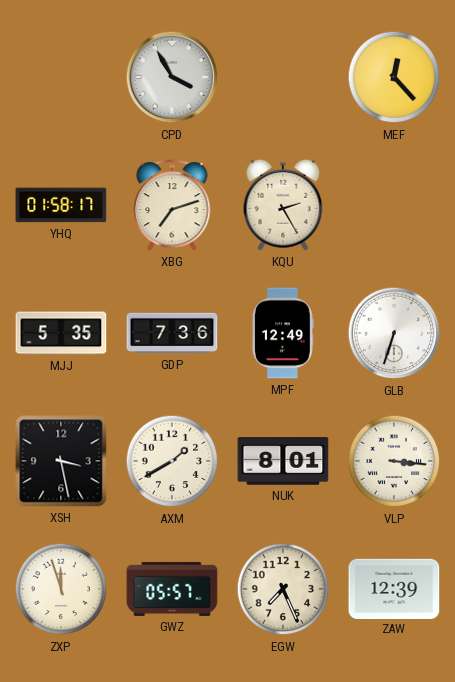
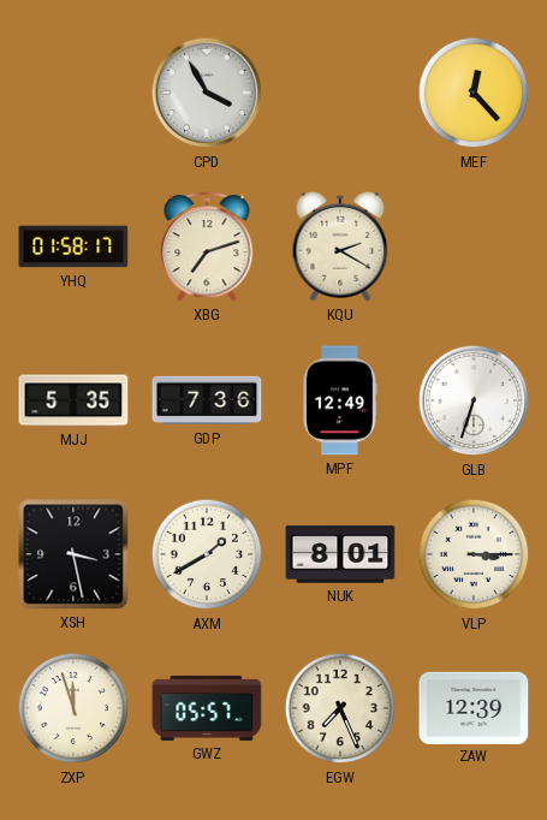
KQU: 2:25 -> 2:20
VLP: 3:16 -> 3:15
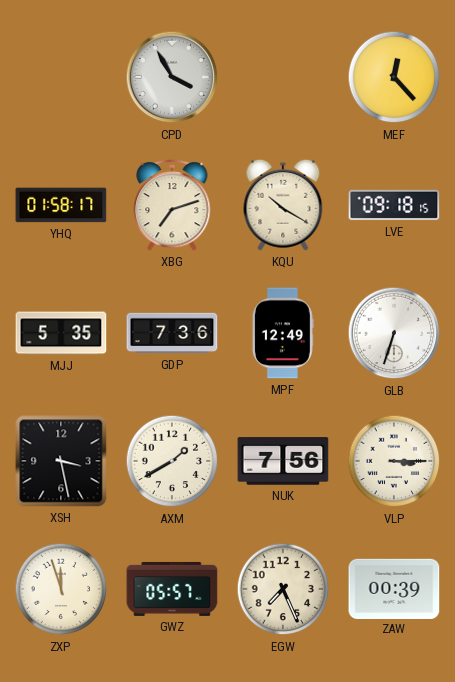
KQU: 2:20 -> 10:20
LVE: none -> 09:18
NUK: 8:01 -> 7:56
ZAW: 12:39 -> 00:39
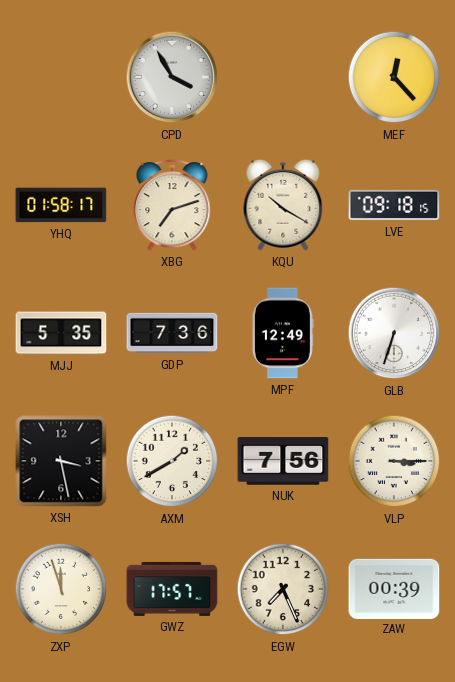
GWZ: 05:57 -> 17:57
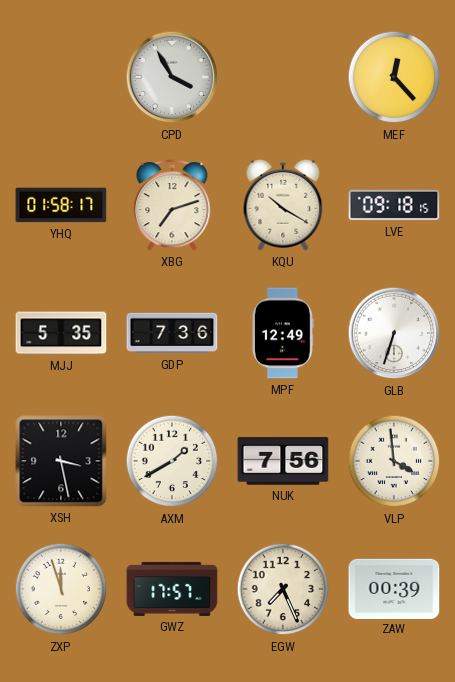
VLP: 3:15 -> 3:59
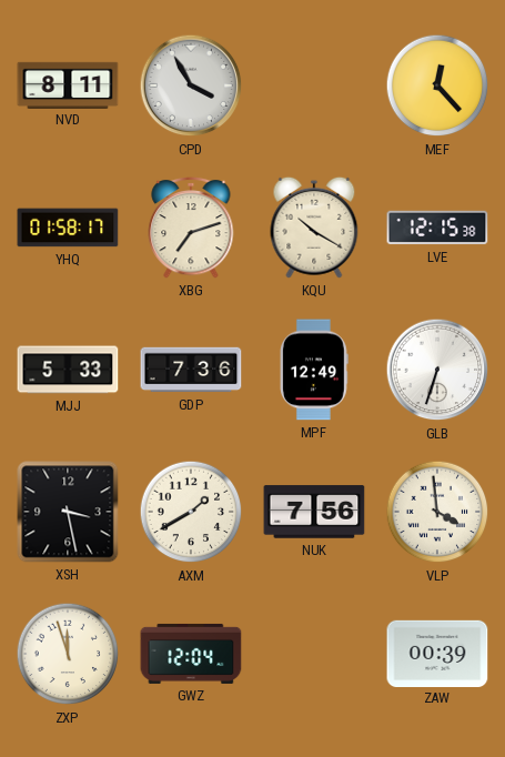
NVD: none -> 8:11
LVE: 09:18 -> 12:15
MJJ: 5:35 -> 5:33
GWZ: 17:57 -> 12:04
EGW: 7:26 -> none
